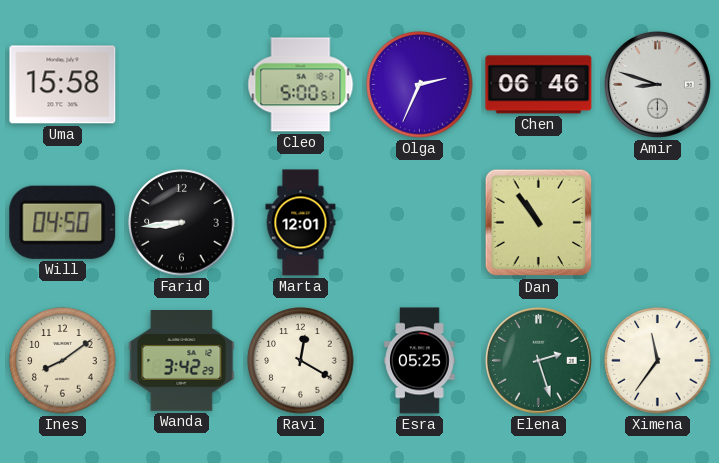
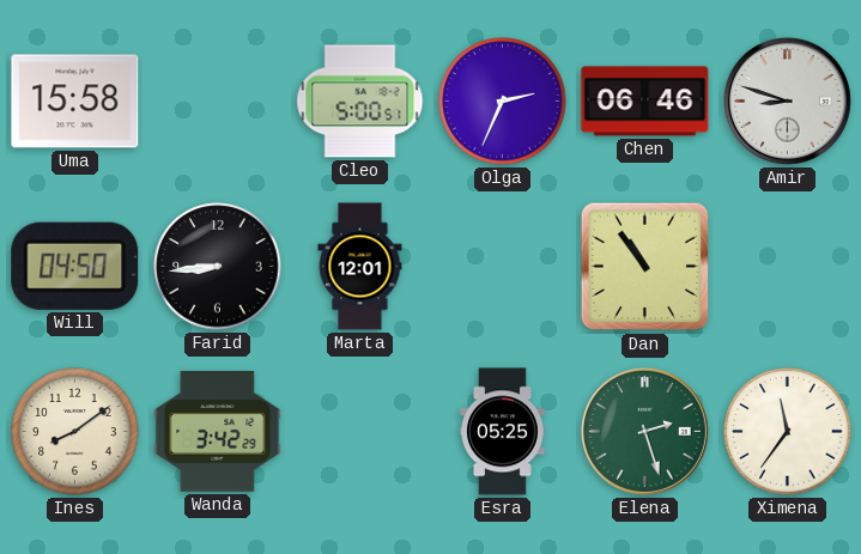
Ravi: 12:20 -> none
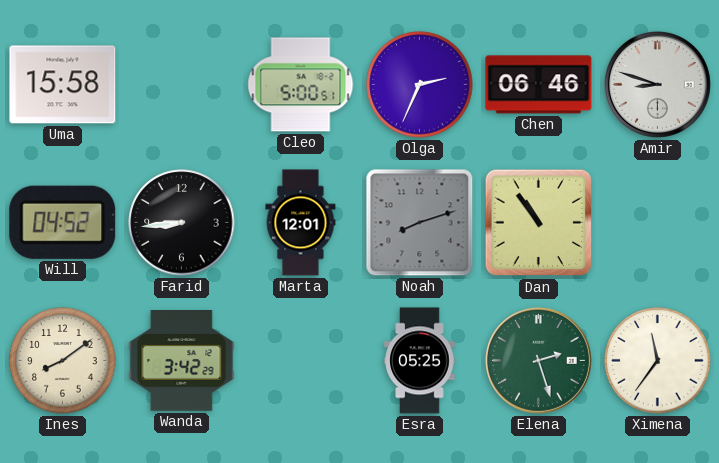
Will: 04:50 -> 04:52
Noah: none -> 8:12
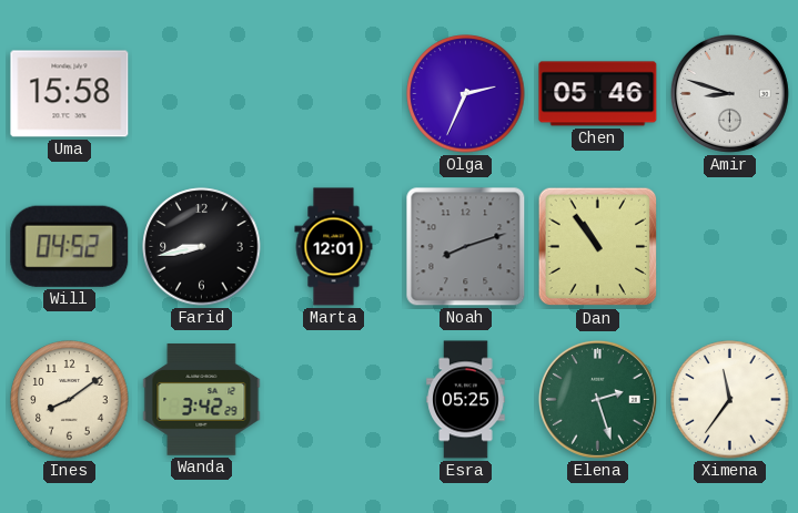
Cleo: 5:00 -> none
Chen: 06:46 -> 05:46
Farid: 8:44 -> 8:43
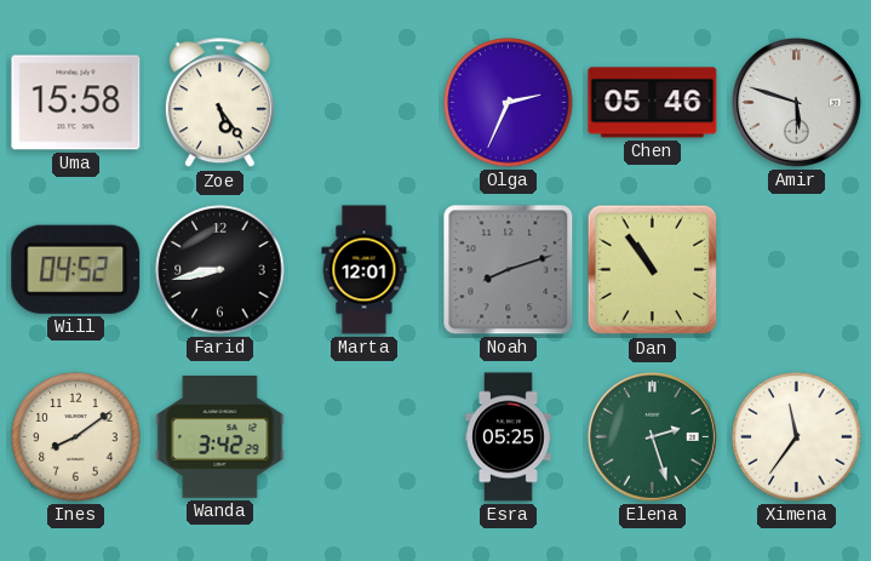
Zoe: none -> 5:24
Amir: 8:48 -> 5:48
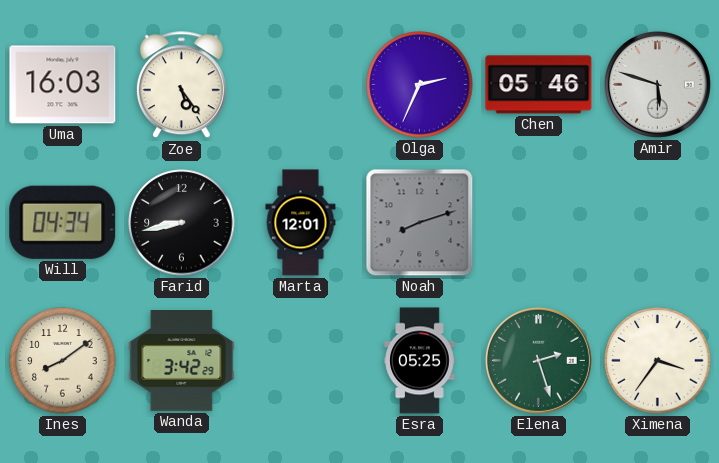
Uma: 15:58 -> 16:03
Will: 04:52 -> 04:34
Dan: 10:54 -> none
Ximena: 11:36 -> 3:36
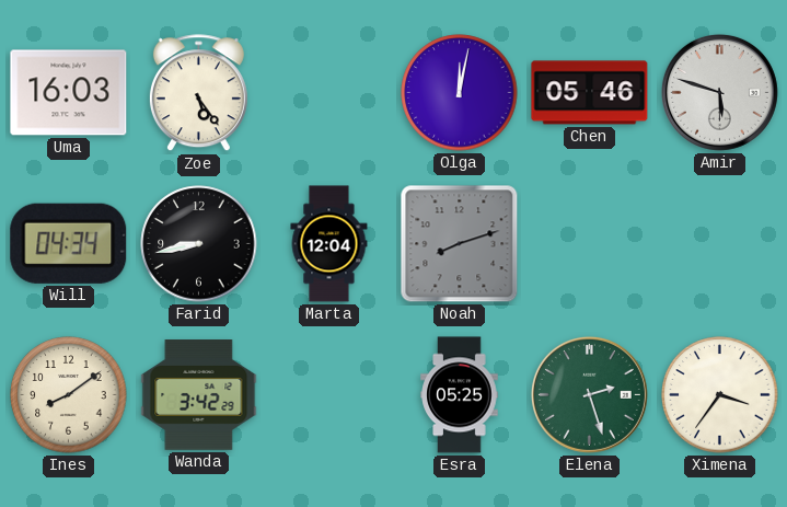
Olga: 2:34 -> 12:02
Marta: 12:01 -> 12:04
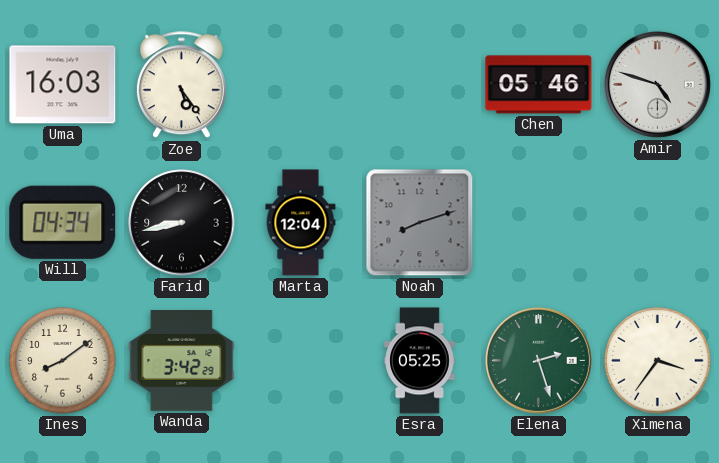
Olga: 12:02 -> none
Amir: 5:48 -> 4:48
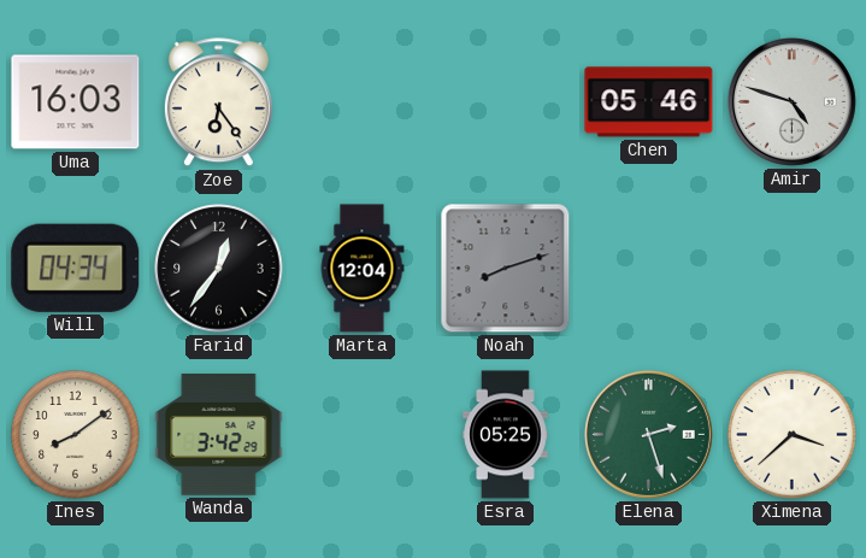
Zoe: 5:24 -> 6:24
Farid: 8:43 -> 12:36
Ximena: 3:36 -> 3:38
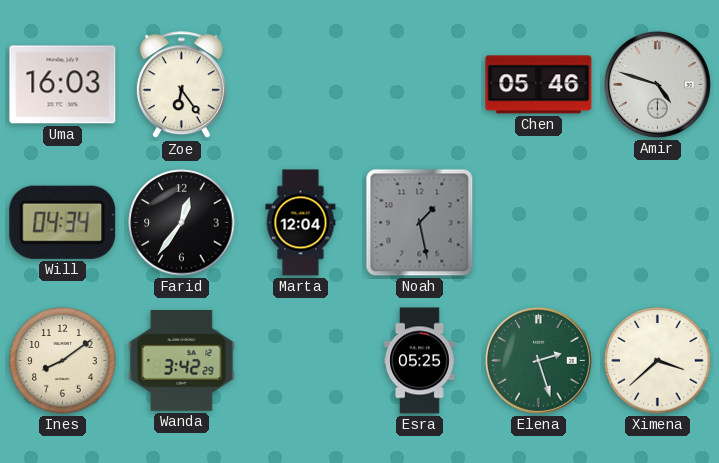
Noah: 8:12 -> 1:28
